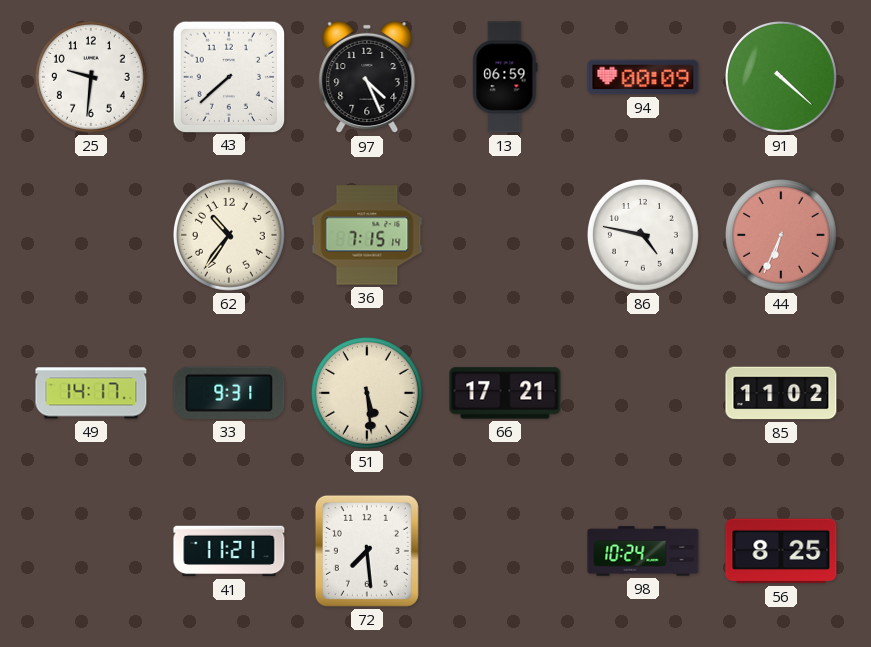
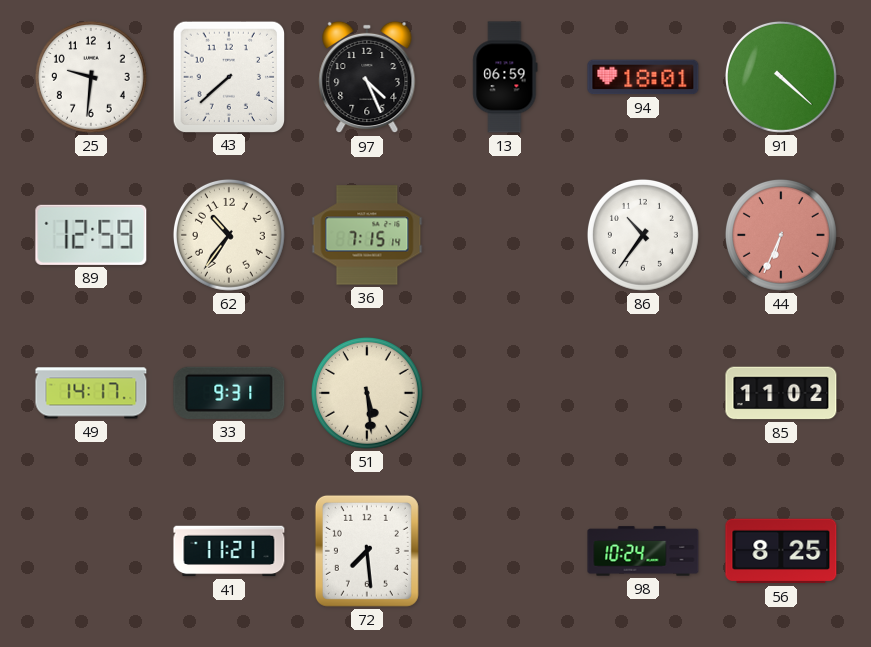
94: 00:09 -> 18:01
89: none -> 12:59
86: 4:47 -> 10:36
66: 17:21 -> none
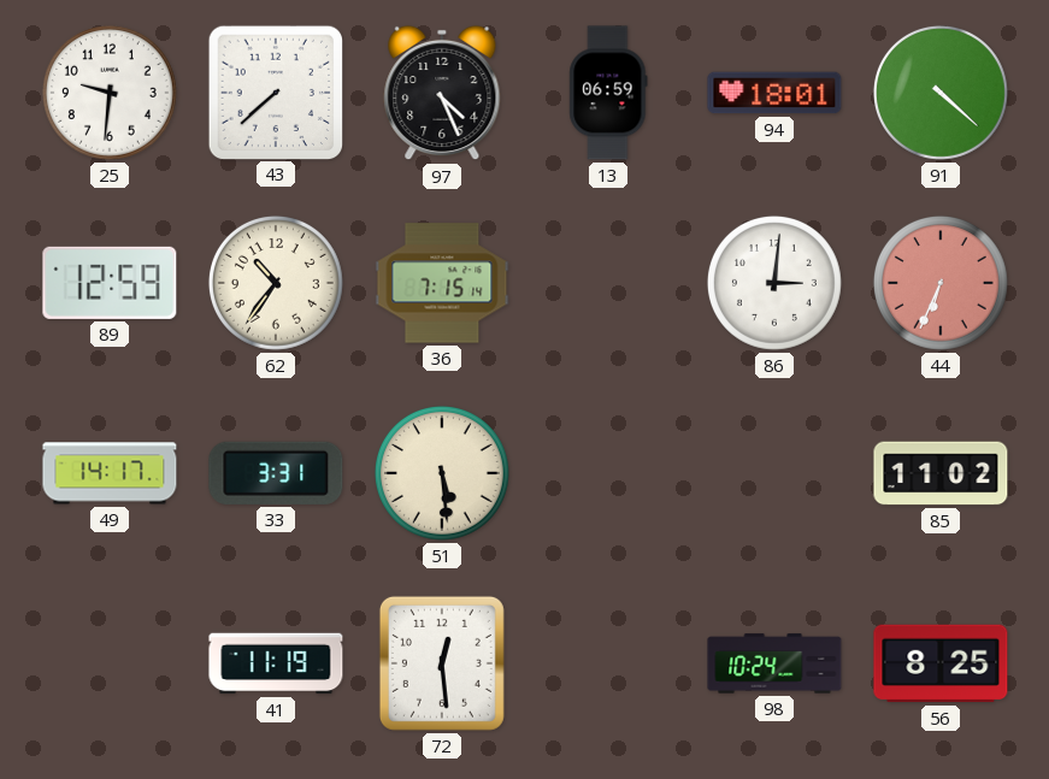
86: 10:36 -> 3:01
33: 9:31 -> 3:31
41: 11:21 -> 11:19
72: 7:29 -> 12:29
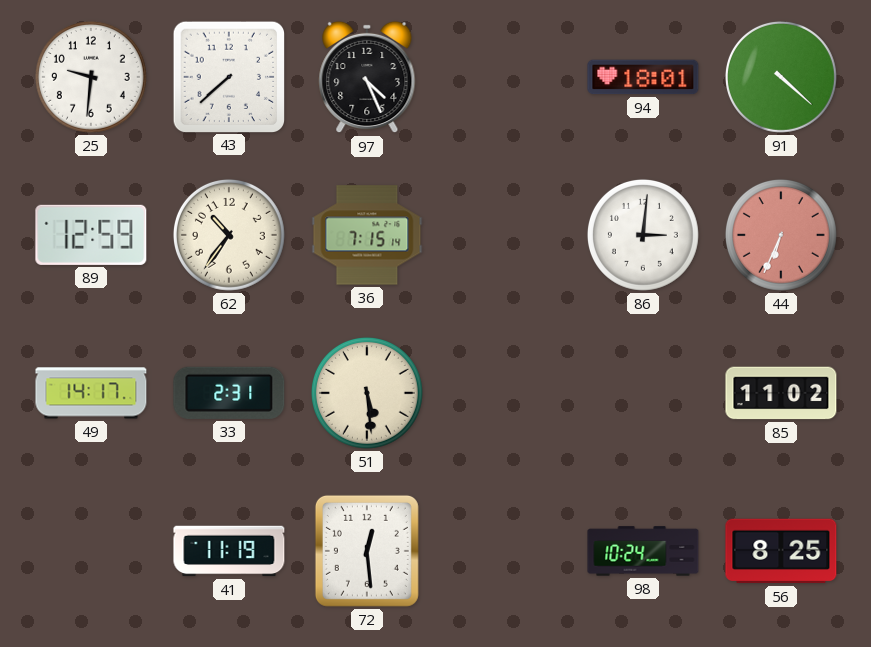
13: 06:59 -> none
33: 3:31 -> 2:31
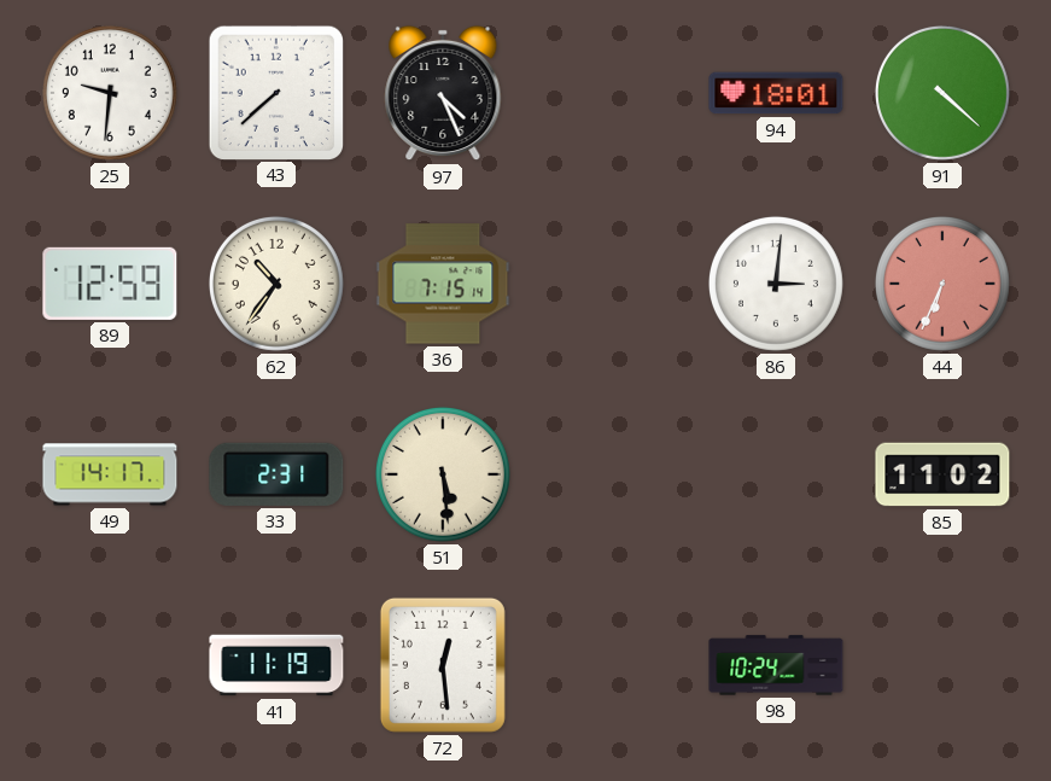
56: 8:25 -> none
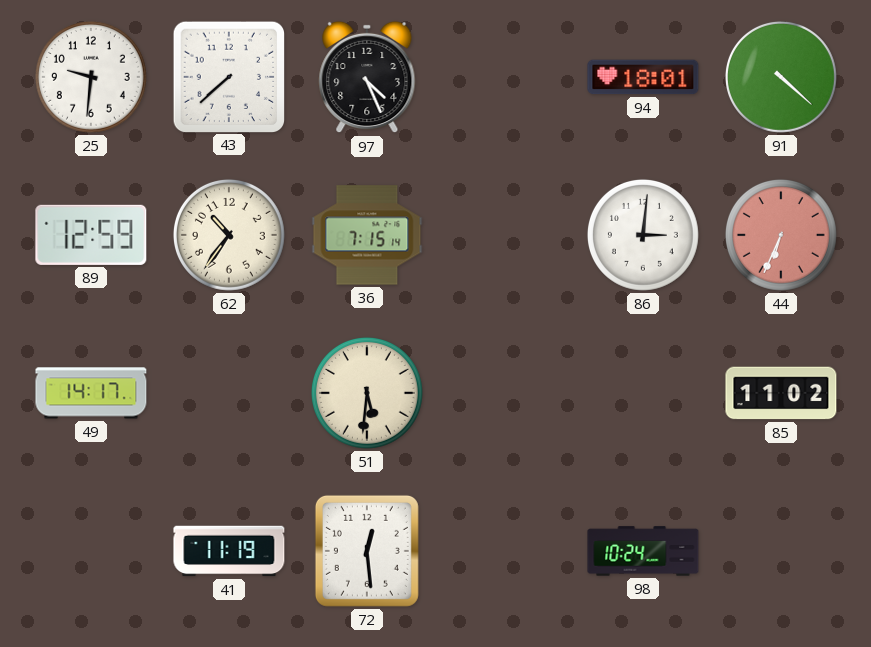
33: 2:31 -> none
51: 5:29 -> 5:31
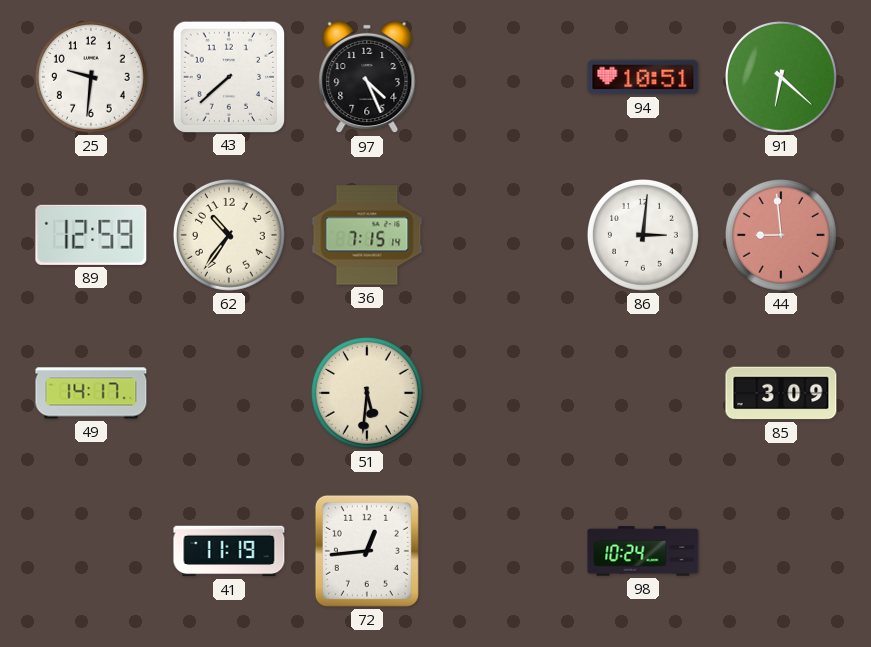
94: 18:01 -> 10:51
91: 4:22 -> 6:22
44: 6:34 -> 8:59
85: 11:02 -> 3:09
72: 12:29 -> 12:44
